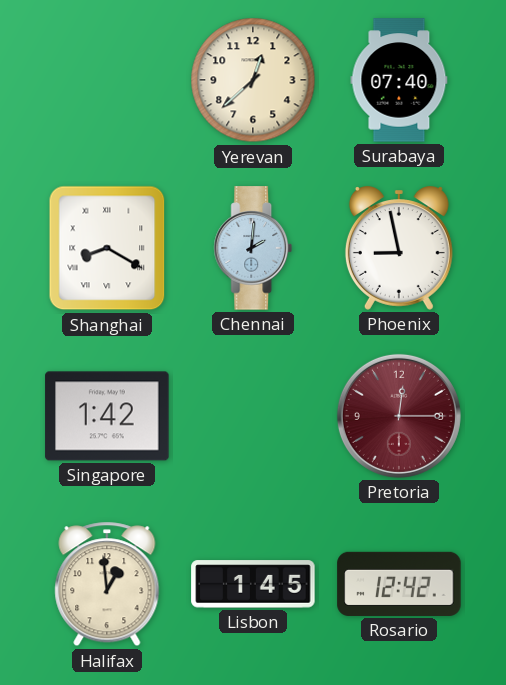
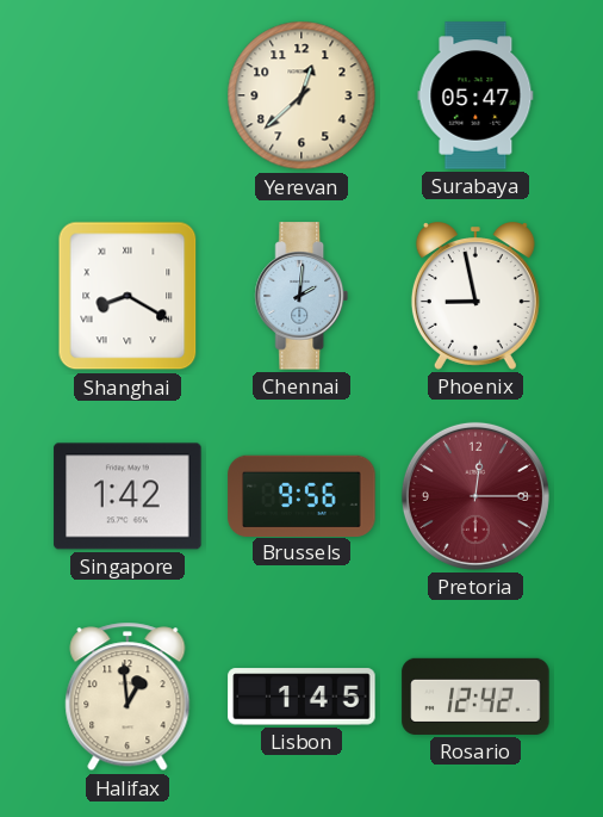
Surabaya: 07:40 -> 05:47
Brussels: none -> 9:56
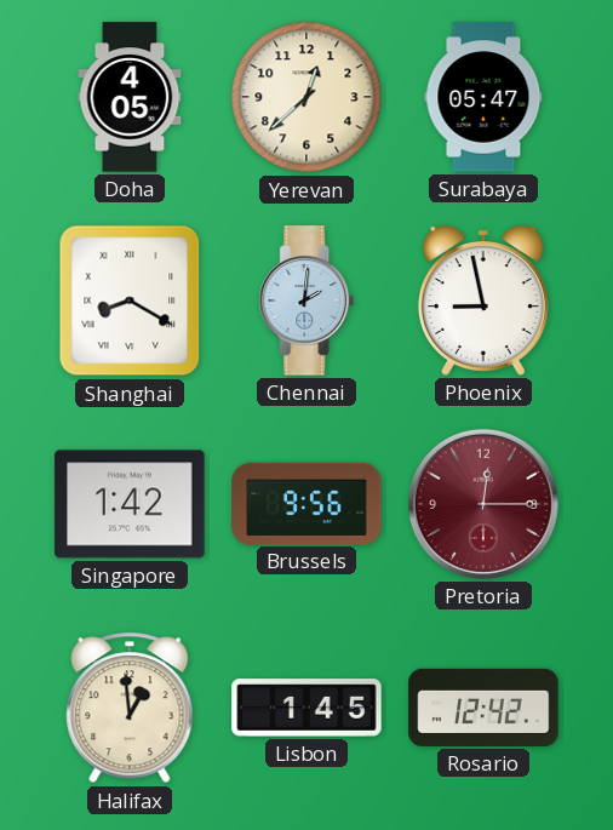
Doha: none -> 4:05
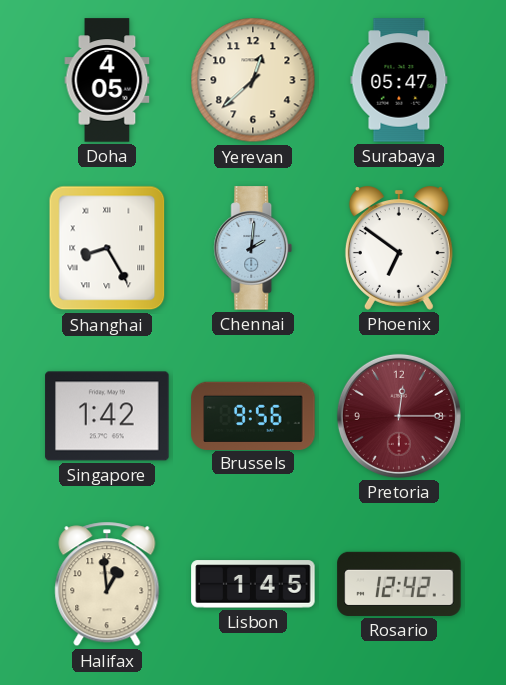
Shanghai: 8:20 -> 8:25
Phoenix: 8:58 -> 6:51
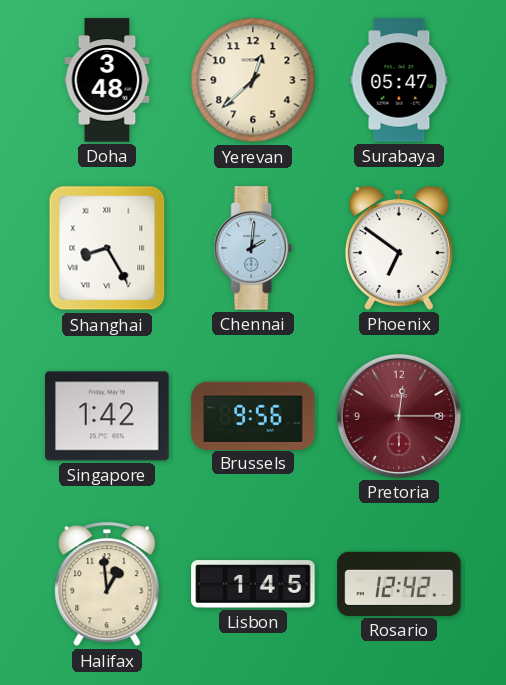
Doha: 4:05 -> 3:48
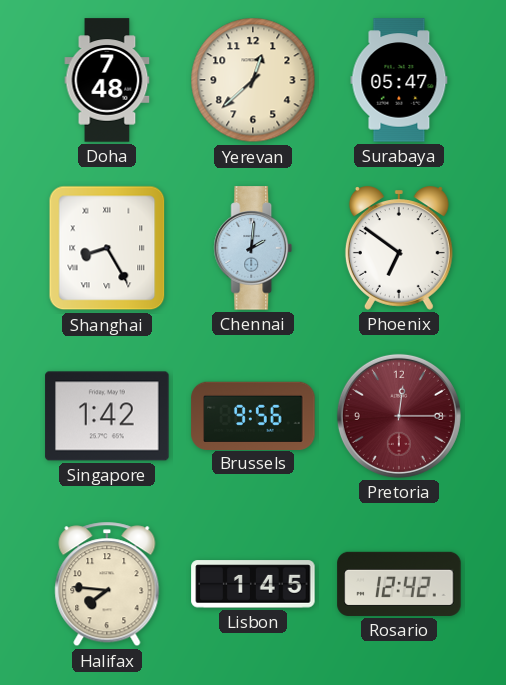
Doha: 3:48 -> 7:48
Halifax: 12:59 -> 7:46
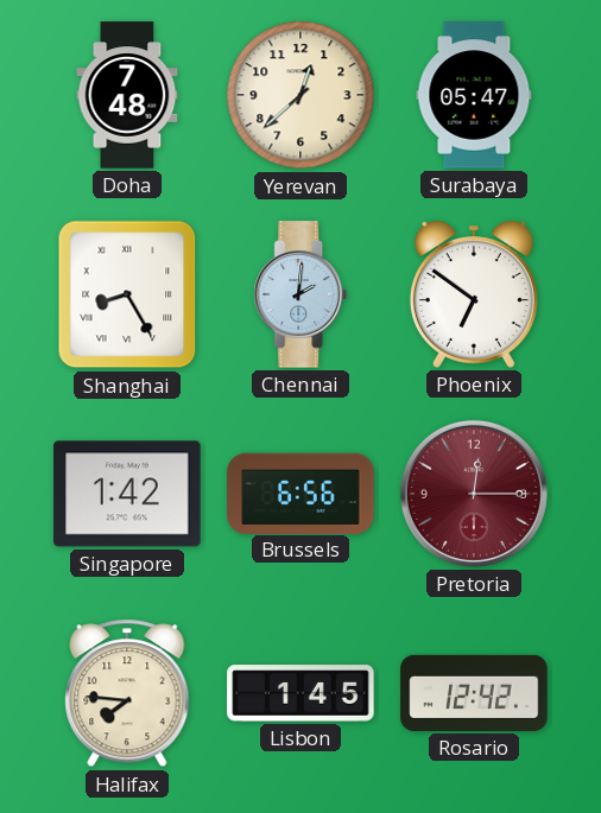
Brussels: 9:56 -> 6:56
